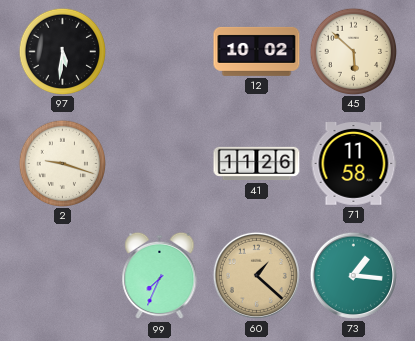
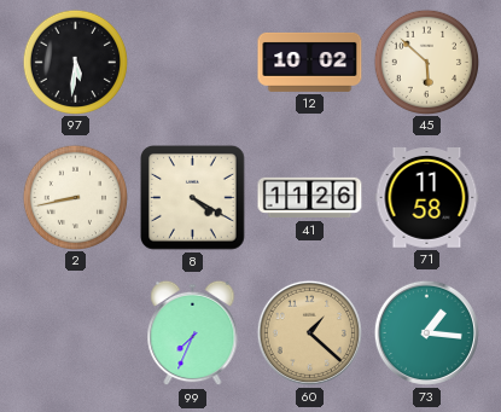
2: 9:18 -> 8:43
8: none -> 4:20
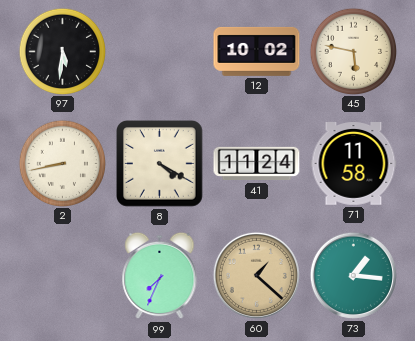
45: 5:52 -> 5:47
41: 11:26 -> 11:24
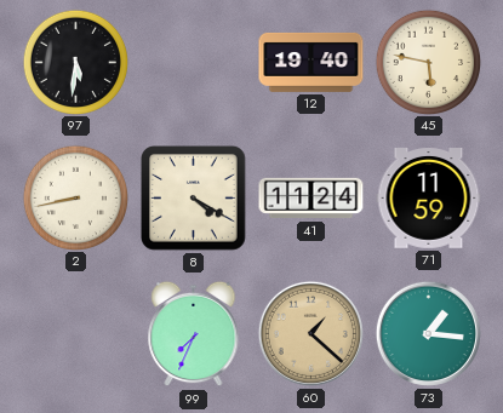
12: 10:02 -> 19:40
71: 11:58 -> 11:59
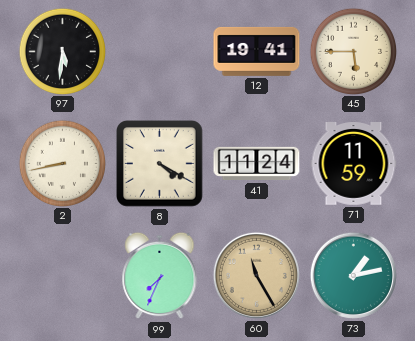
12: 19:40 -> 19:41
45: 5:47 -> 5:45
60: 1:22 -> 11:25
73: 1:16 -> 1:13
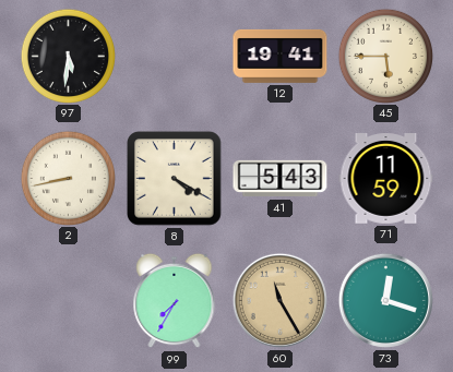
41: 11:24 -> 5:43
99: 7:34 -> 7:35
73: 1:13 -> 12:18
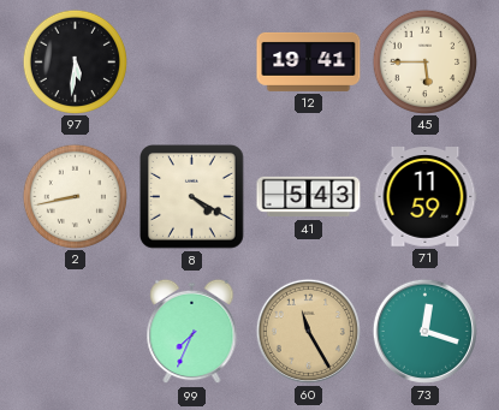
99: 7:35 -> 7:34
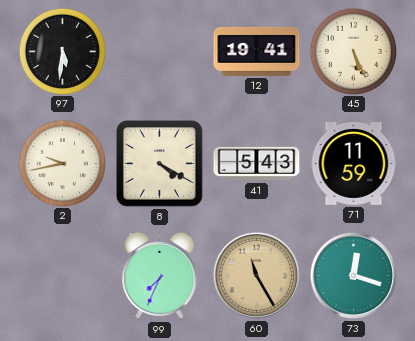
45: 5:45 -> 5:26
2: 8:43 -> 9:43
